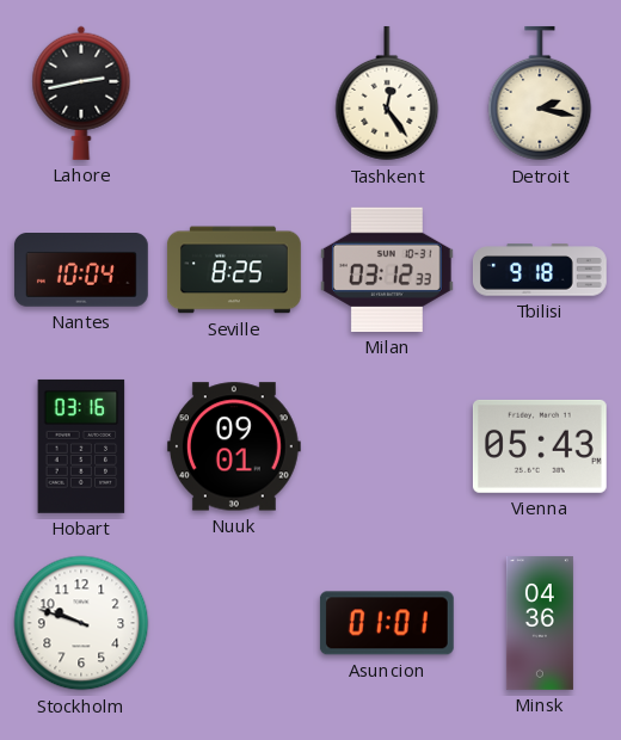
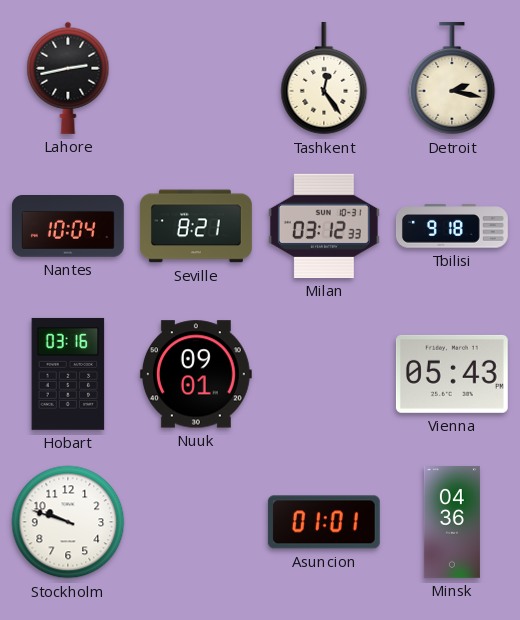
Seville: 8:25 -> 8:21
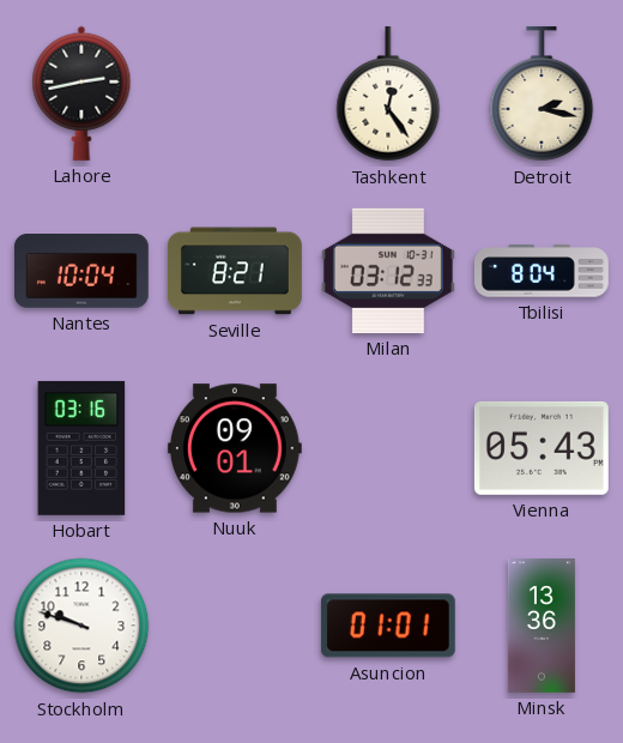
Tbilisi: 9:18 -> 8:04
Minsk: 04:36 -> 13:36
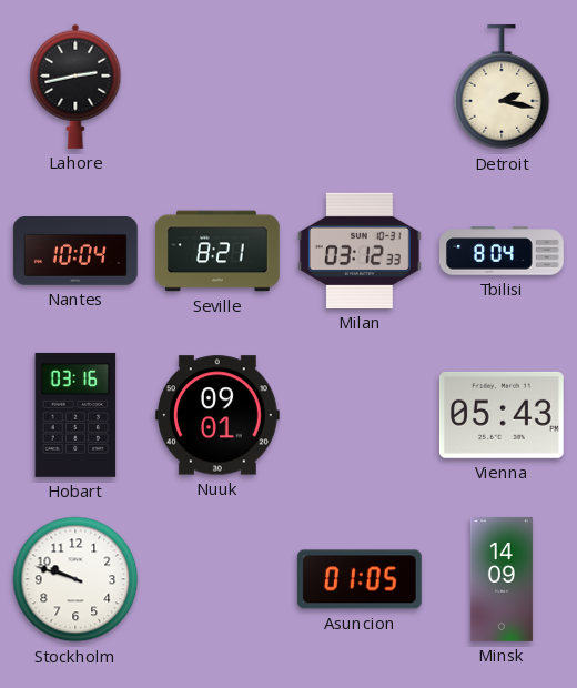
Tashkent: 12:24 -> none
Asuncion: 01:01 -> 01:05
Minsk: 13:36 -> 14:09
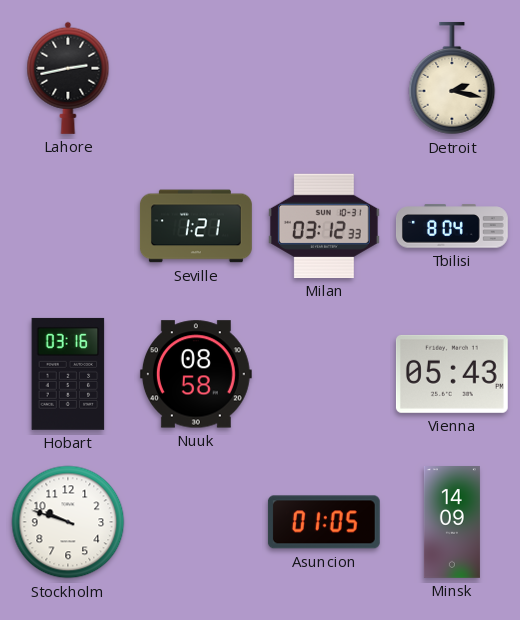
Nantes: 10:04 -> none
Seville: 8:21 -> 1:21
Nuuk: 09:01 -> 08:58
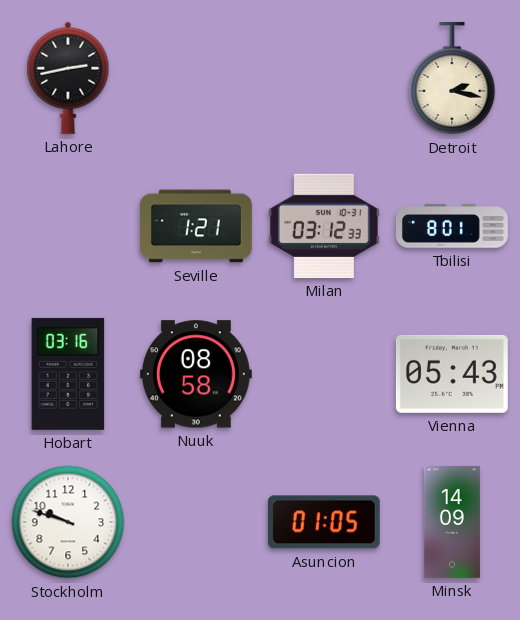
Tbilisi: 8:04 -> 8:01
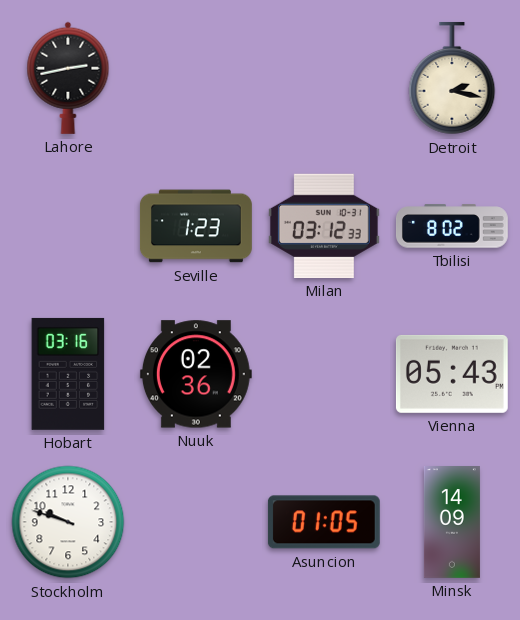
Seville: 1:21 -> 1:23
Tbilisi: 8:01 -> 8:02
Nuuk: 08:58 -> 02:36
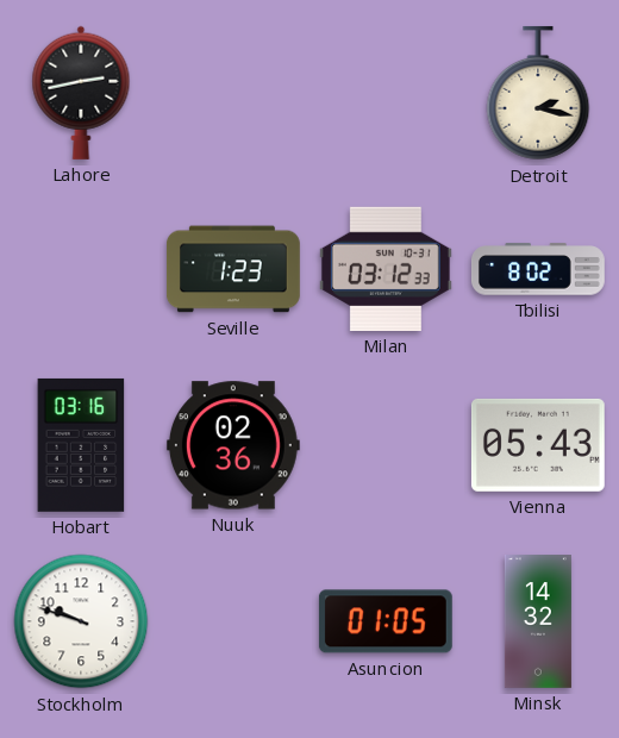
Minsk: 14:09 -> 14:32
